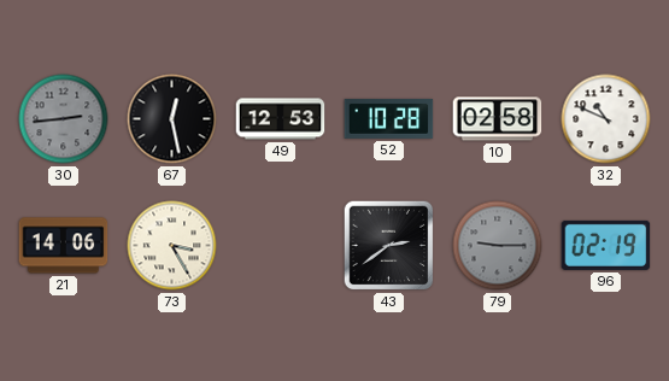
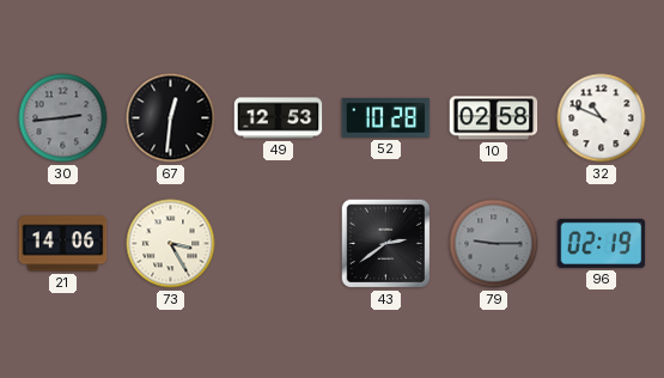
67: 12:28 -> 12:31
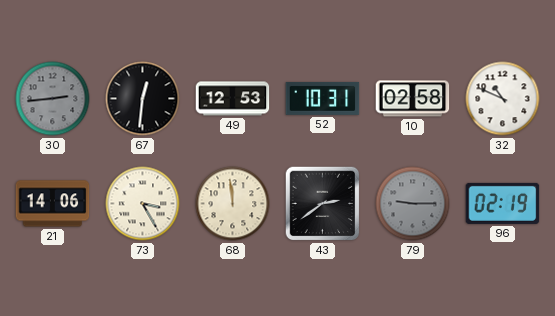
52: 10:28 -> 10:31
68: none -> 11:59
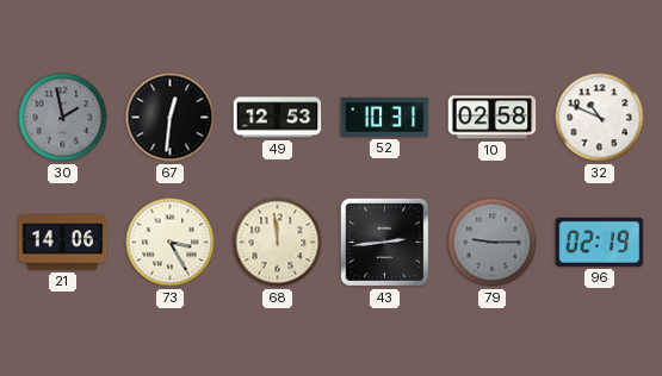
30: 2:44 -> 1:58
43: 2:39 -> 2:44
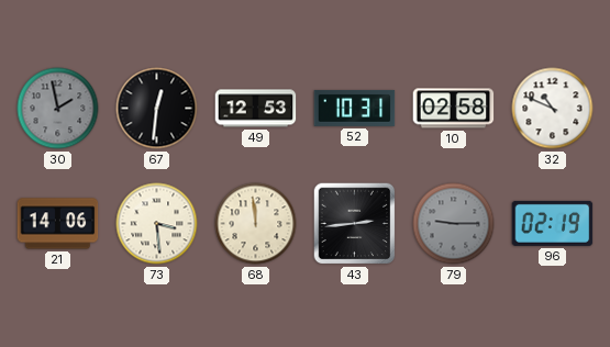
73: 3:25 -> 3:29
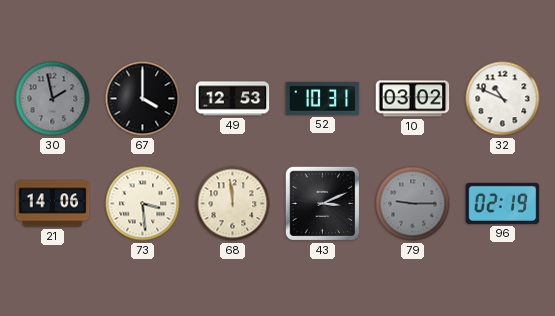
67: 12:31 -> 4:00
10: 02:58 -> 03:02
43: 2:44 -> 3:11
